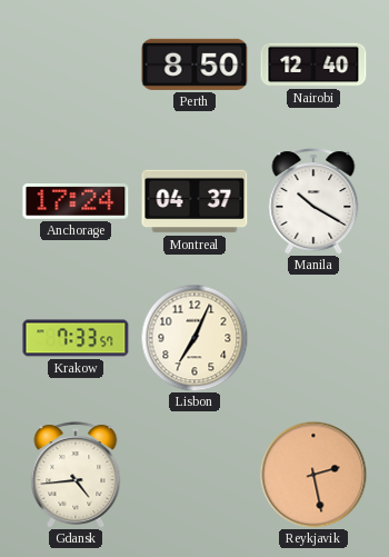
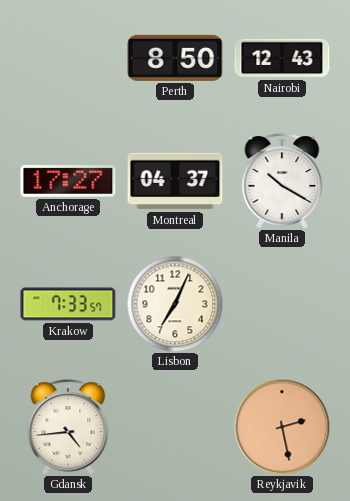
Nairobi: 12:40 -> 12:43
Anchorage: 17:24 -> 17:27
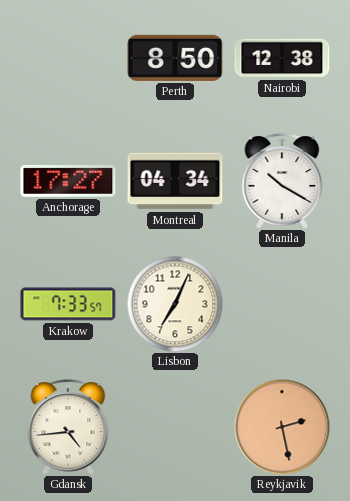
Nairobi: 12:43 -> 12:38
Montreal: 04:37 -> 04:34
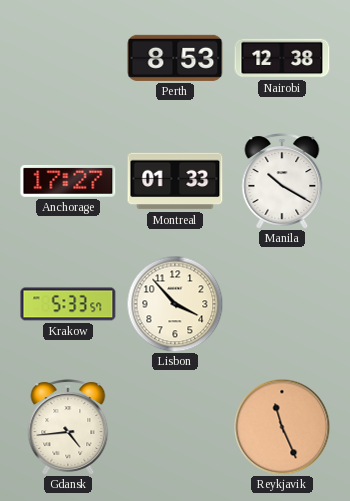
Perth: 8:50 -> 8:53
Montreal: 04:34 -> 01:33
Krakow: 7:33 -> 5:33
Lisbon: 7:04 -> 3:53
Reykjavik: 2:28 -> 11:26
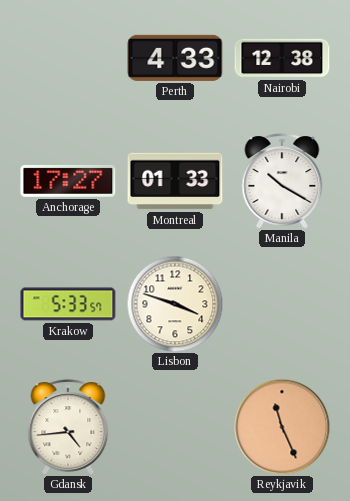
Perth: 8:53 -> 4:33
Lisbon: 3:53 -> 3:48
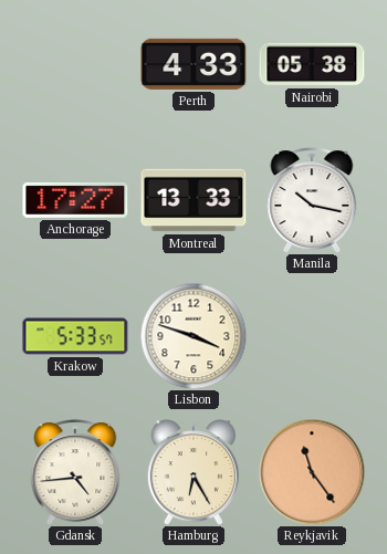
Nairobi: 12:38 -> 05:38
Montreal: 01:33 -> 13:33
Manila: 10:20 -> 10:17
Hamburg: none -> 6:25
Reykjavik: 11:26 -> 11:24
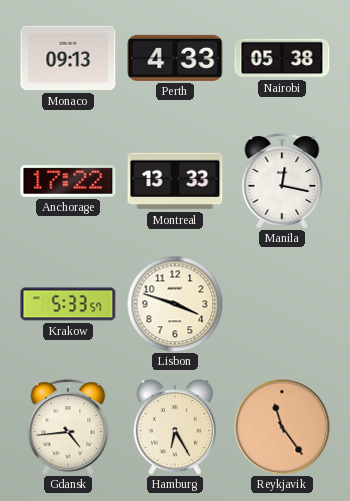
Monaco: none -> 09:13
Anchorage: 17:27 -> 17:22
Manila: 10:17 -> 12:17
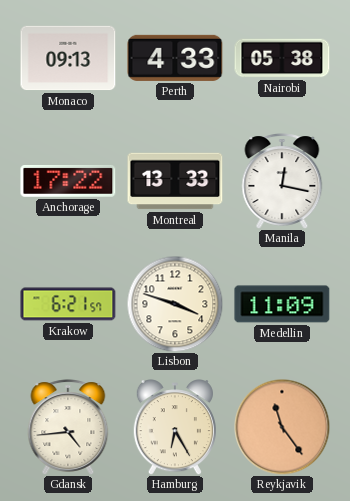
Krakow: 5:33 -> 6:21
Medellin: none -> 11:09
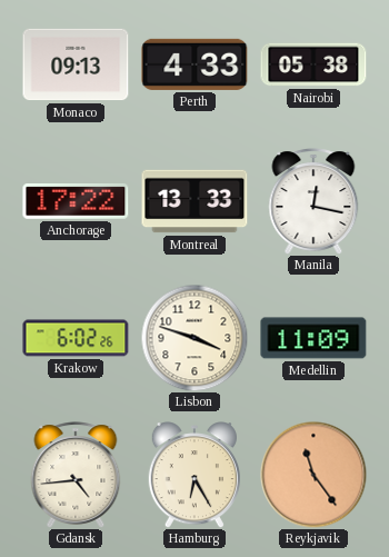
Krakow: 6:21 -> 6:02
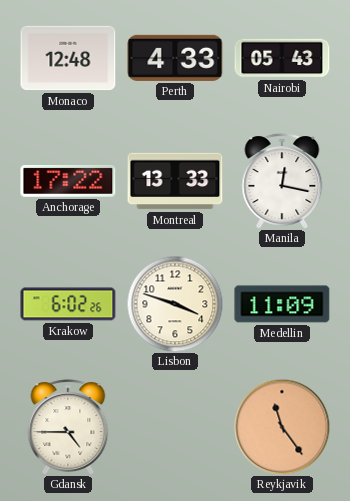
Monaco: 09:13 -> 12:48
Nairobi: 05:38 -> 05:43
Gdansk: 4:44 -> 4:45
Hamburg: 6:25 -> none
